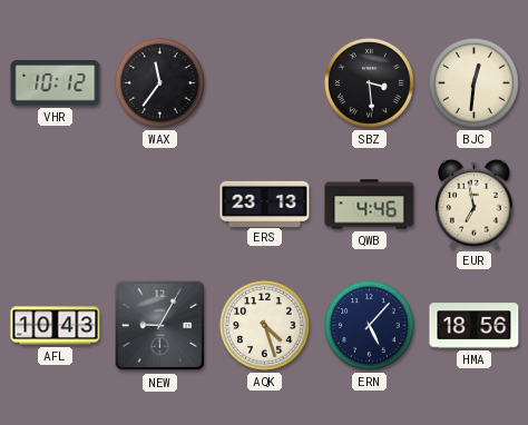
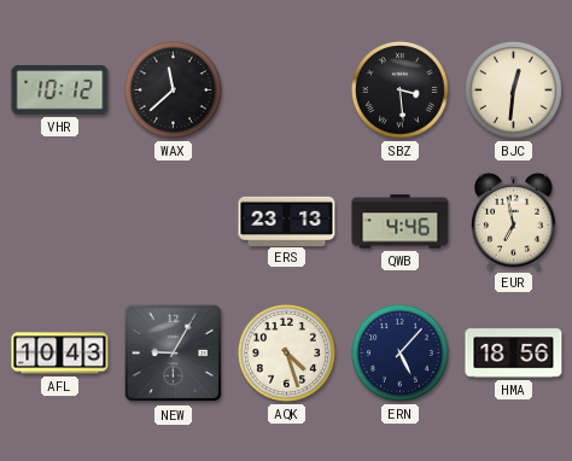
WAX: 11:36 -> 11:38
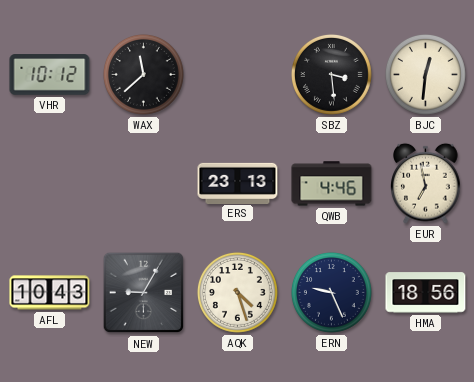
ERN: 5:07 -> 9:26
